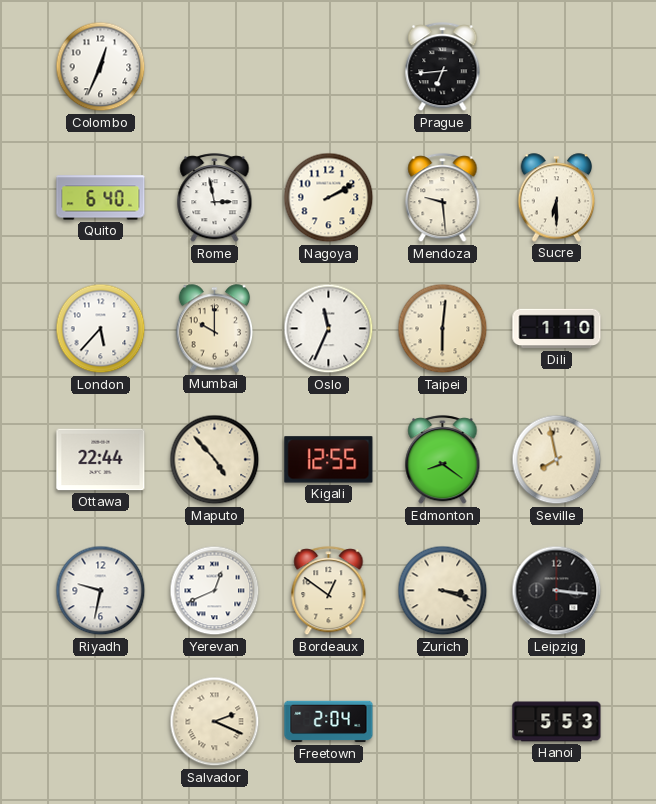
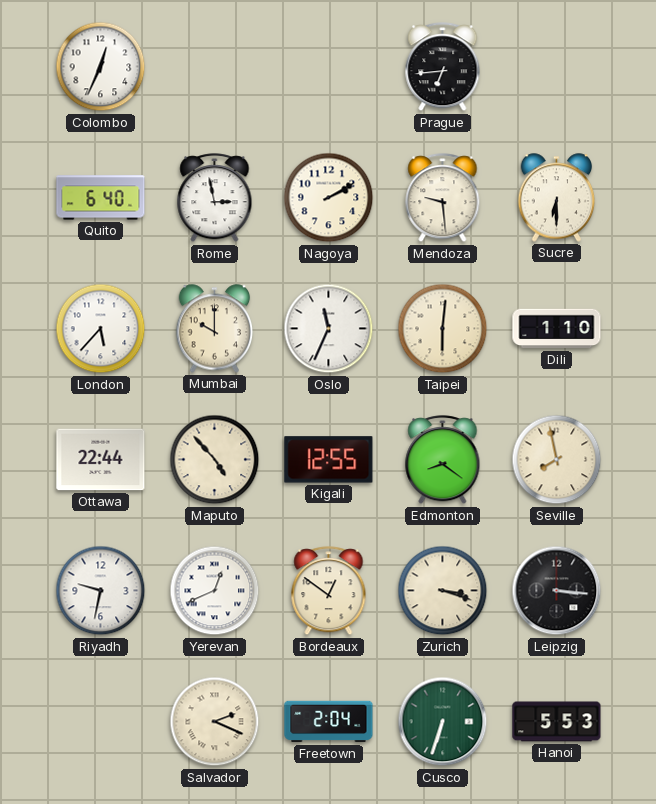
Cusco: none -> 6:33
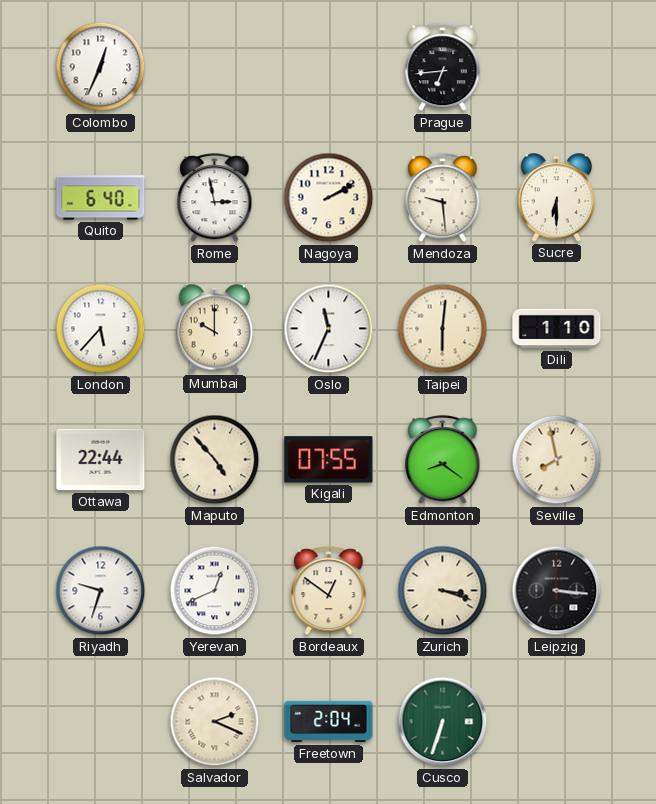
Kigali: 12:55 -> 07:55
Riyadh: 9:32 -> 9:33
Hanoi: 5:53 -> none
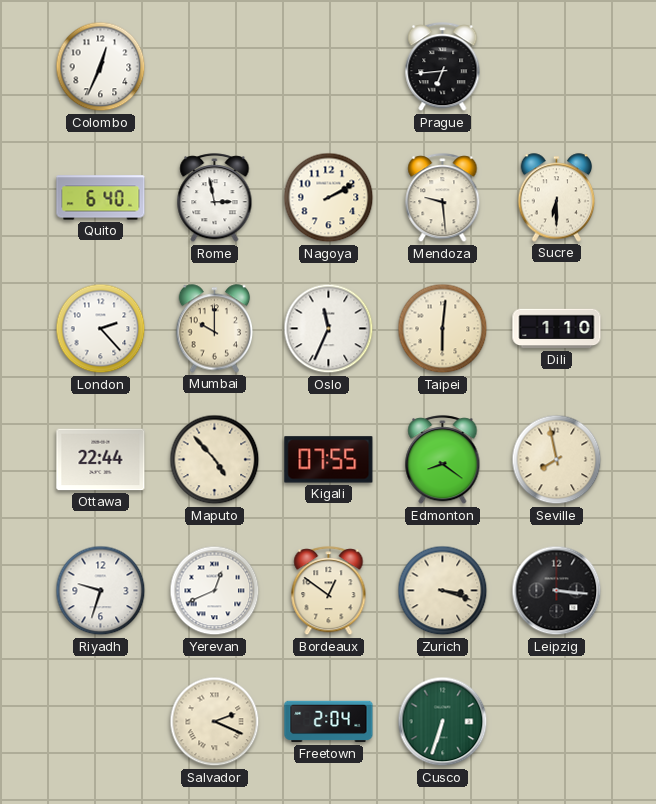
London: 5:37 -> 2:23
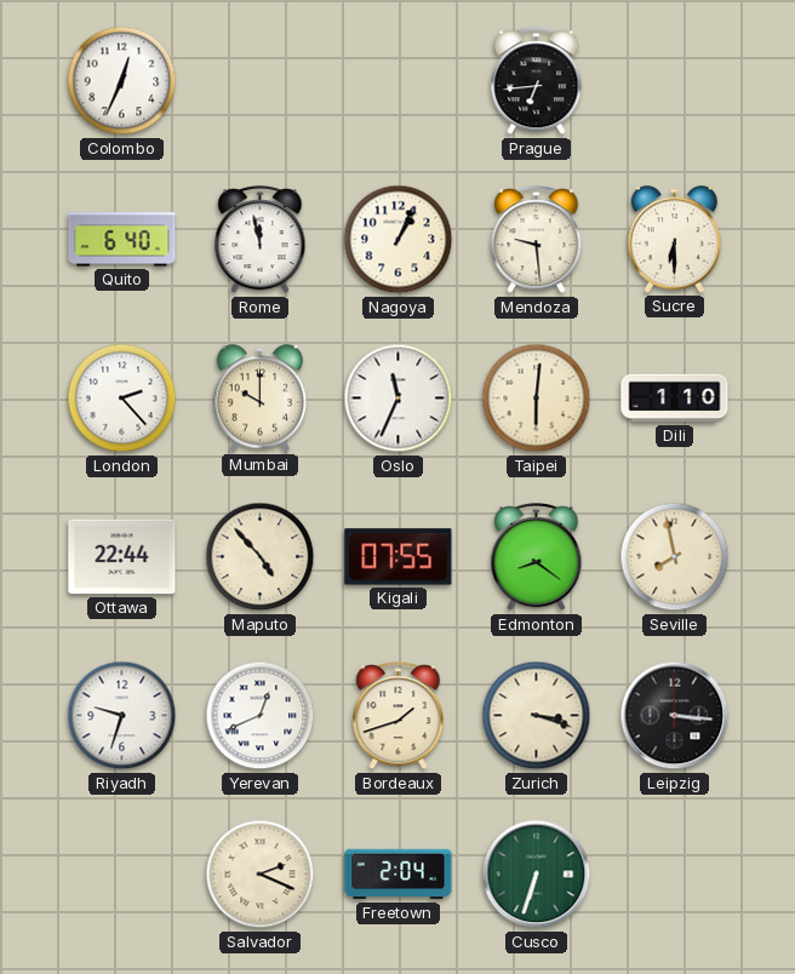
Rome: 2:58 -> 11:58
Nagoya: 2:10 -> 1:04
Bordeaux: 12:51 -> 1:42
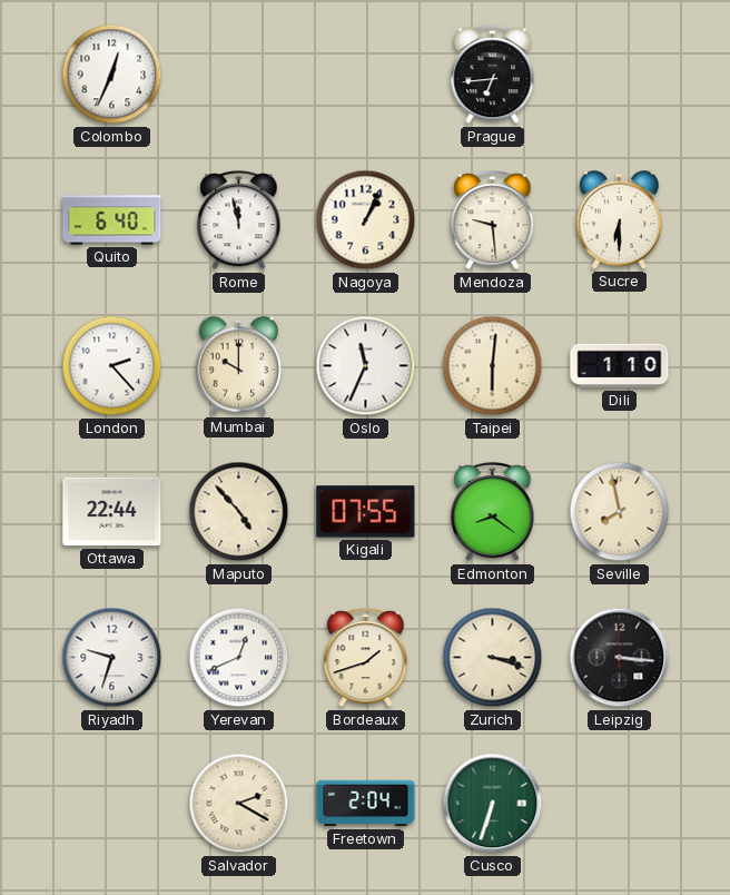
Salvador: 2:19 -> 2:20
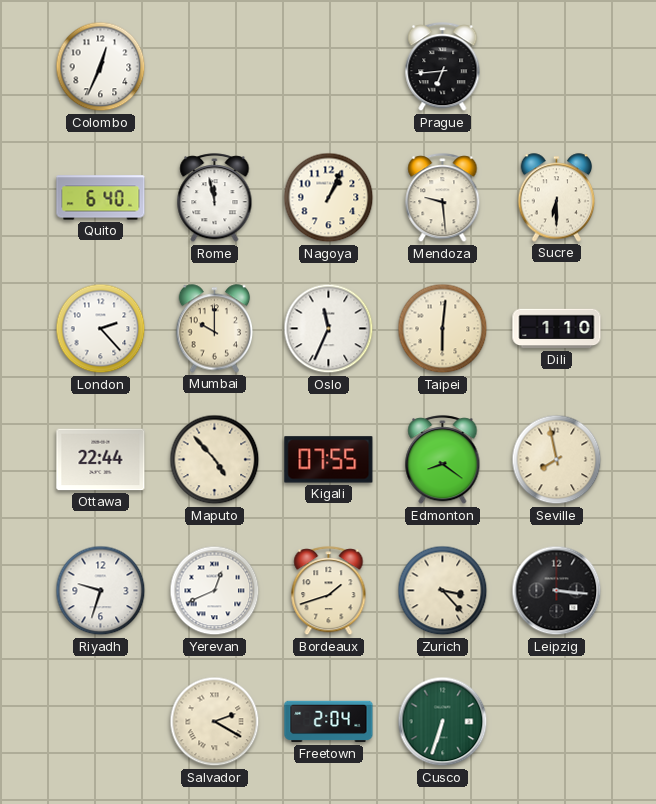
Zurich: 3:18 -> 3:23
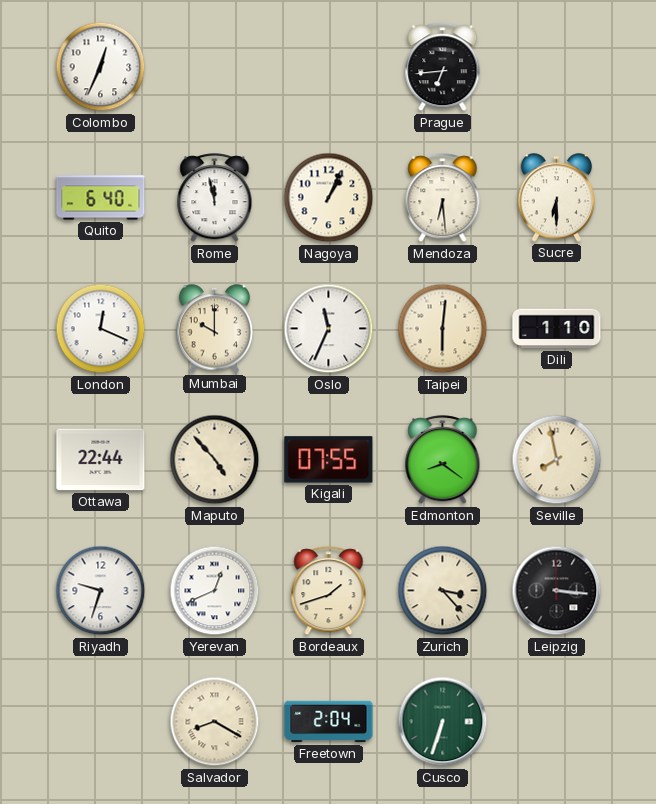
Mendoza: 9:29 -> 6:29
London: 2:23 -> 12:19
Salvador: 2:20 -> 8:20
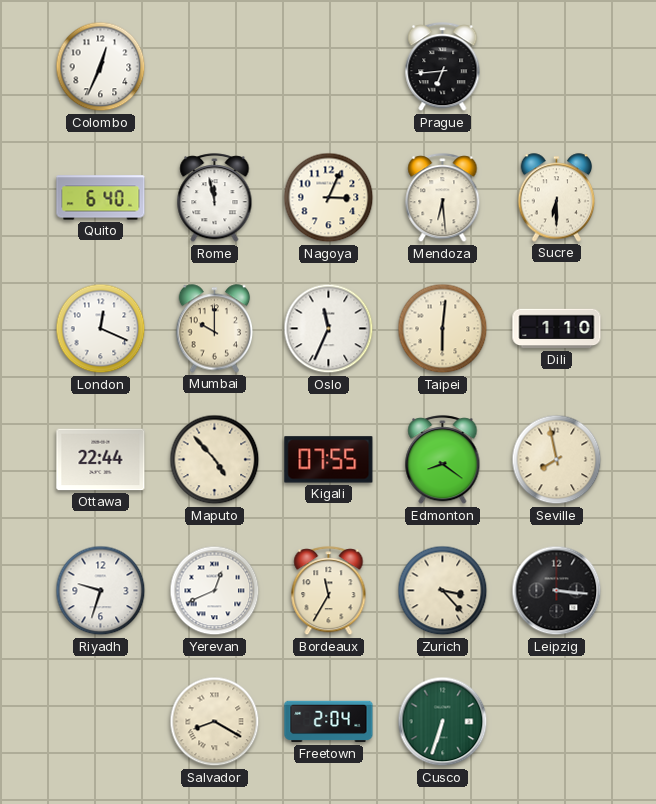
Nagoya: 1:04 -> 3:04
Bordeaux: 1:42 -> 11:35
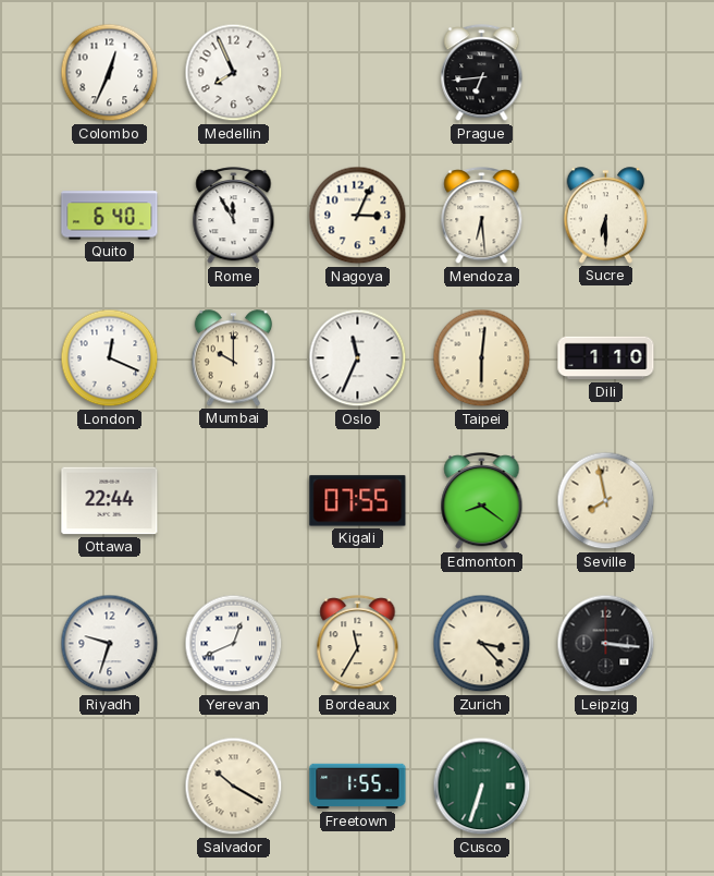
Medellin: none -> 7:56
Rome: 11:58 -> 11:55
Maputo: 4:53 -> none
Salvador: 8:20 -> 10:20
Freetown: 2:04 -> 1:55
